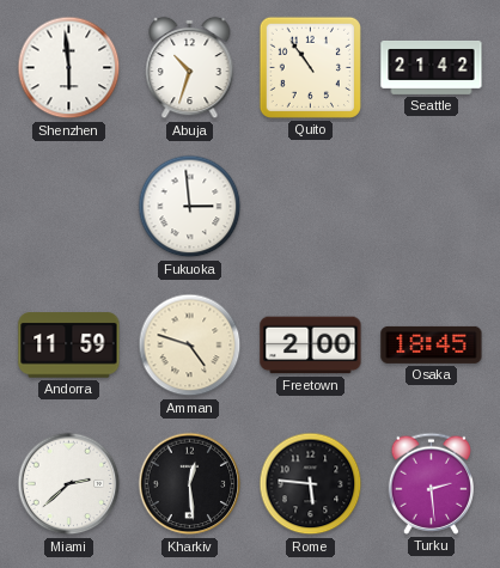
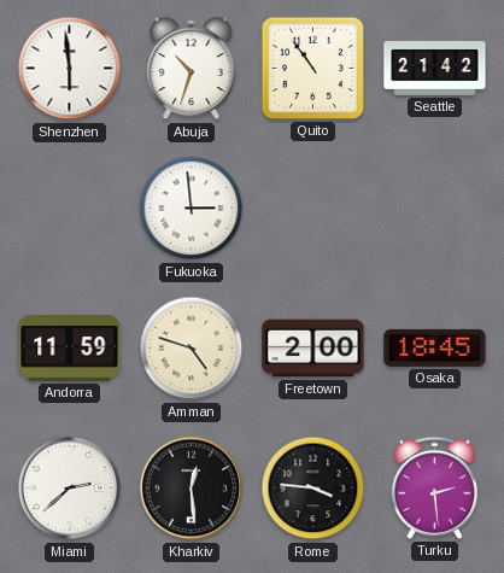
Rome: 5:46 -> 3:46
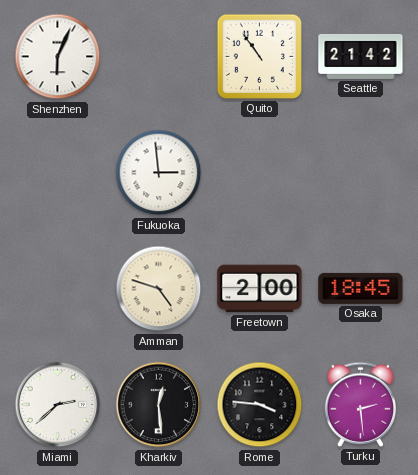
Shenzhen: 5:59 -> 6:04
Abuja: 10:33 -> none
Andorra: 11:59 -> none
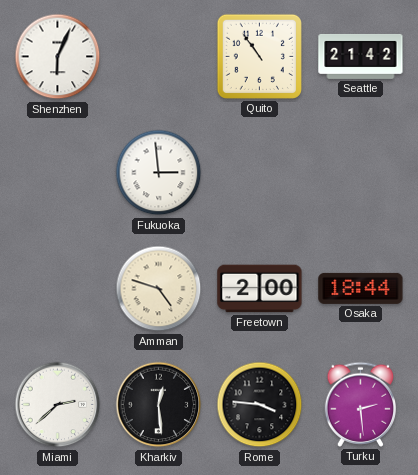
Osaka: 18:45 -> 18:44
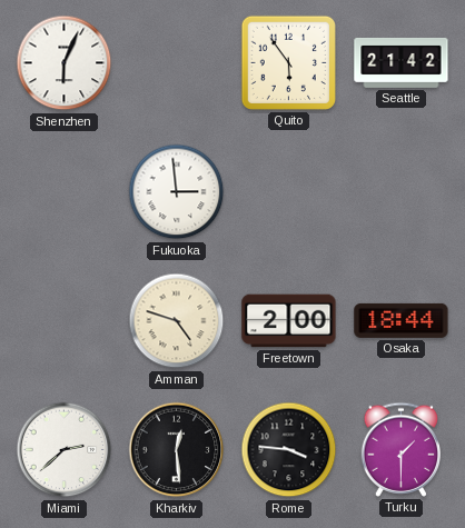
Quito: 10:54 -> 5:54
Turku: 2:29 -> 1:30
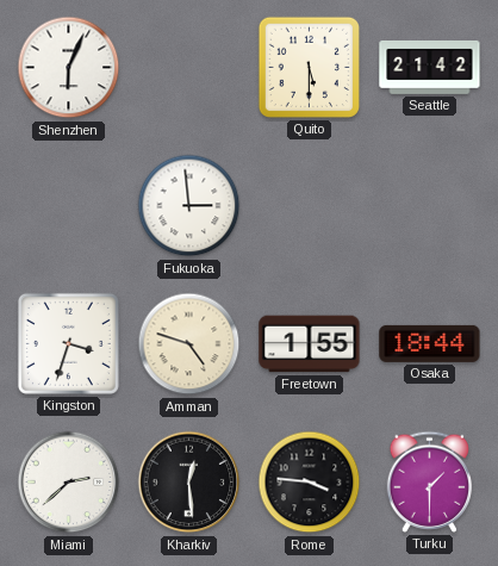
Quito: 5:54 -> 5:30
Kingston: none -> 3:33
Freetown: 2:00 -> 1:55
